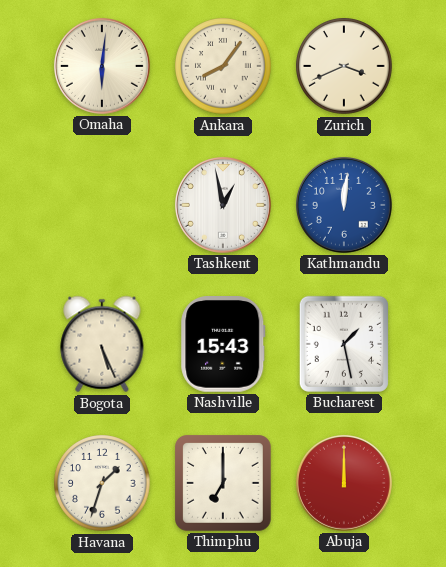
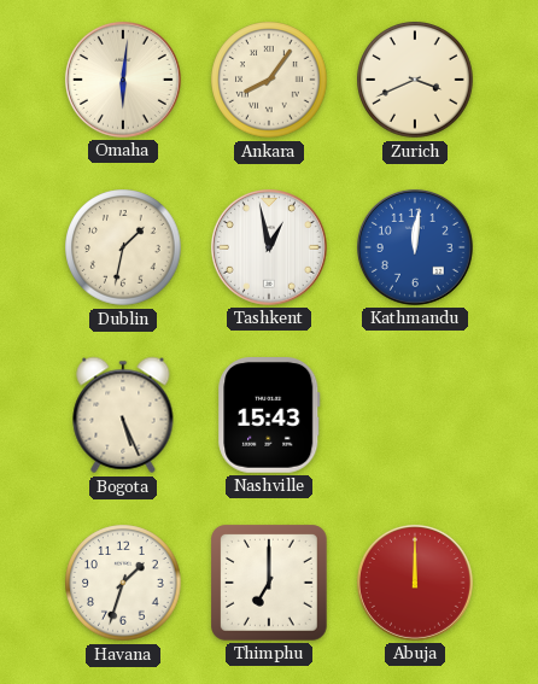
Dublin: none -> 1:32
Bucharest: 1:28 -> none
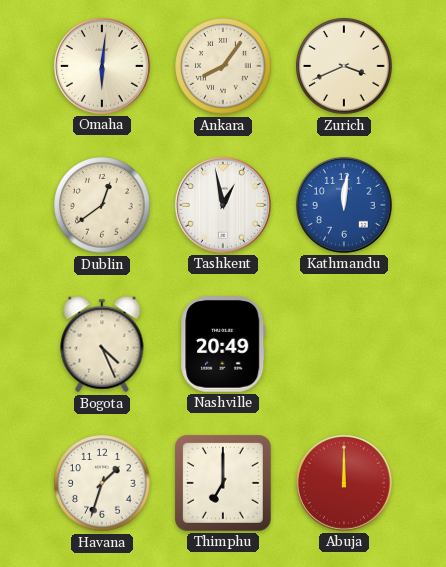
Dublin: 1:32 -> 12:39
Bogota: 5:26 -> 4:26
Nashville: 15:43 -> 20:49
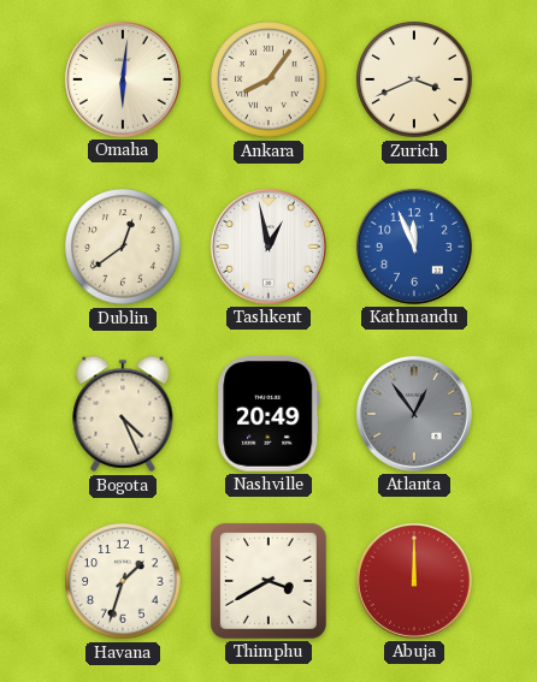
Kathmandu: 12:01 -> 11:56
Atlanta: none -> 12:54
Thimphu: 7:00 -> 3:40
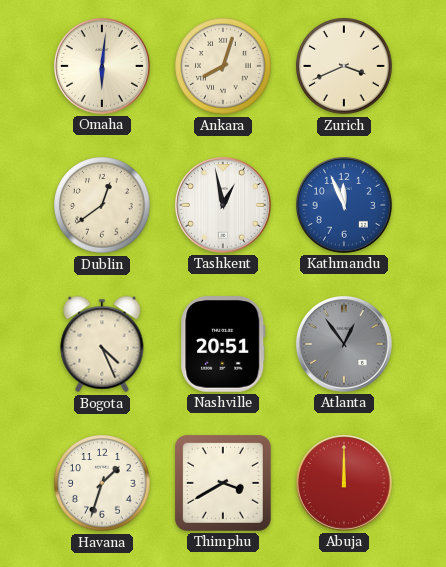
Ankara: 8:06 -> 8:03
Nashville: 20:49 -> 20:51
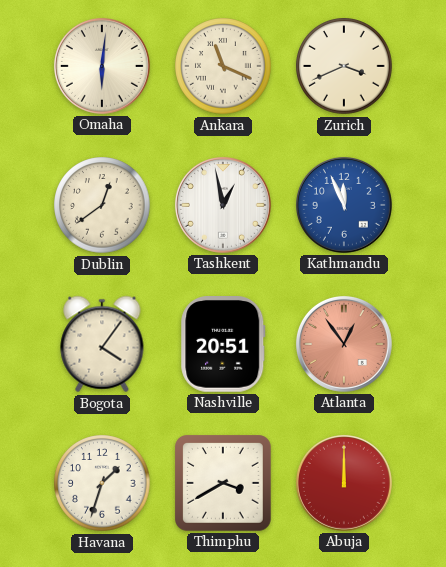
Ankara: 8:03 -> 11:19
Bogota: 4:26 -> 4:06
Atlanta dial: grey -> salmon
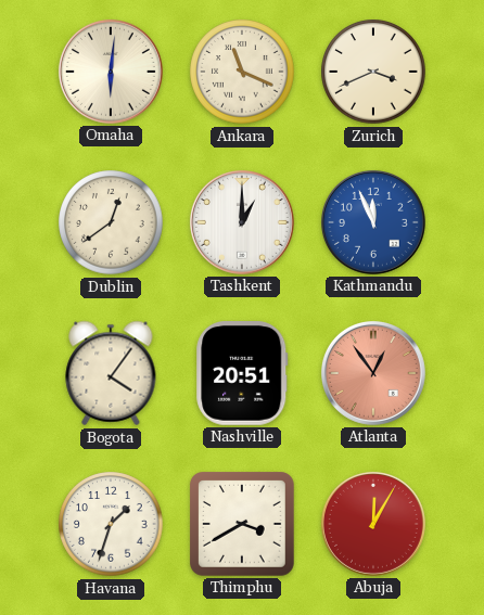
Tashkent: 12:58 -> 1:00
Abuja: 12:00 -> 12:05
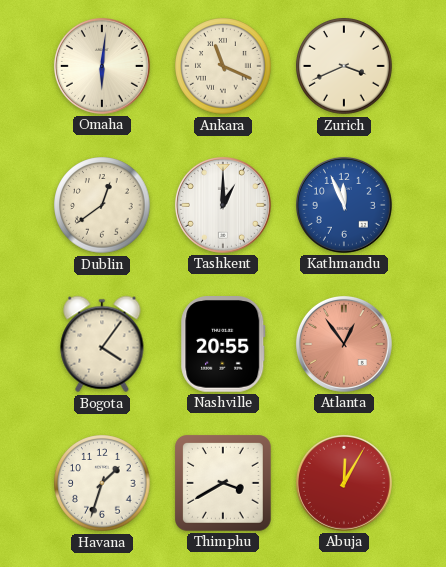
Nashville: 20:51 -> 20:55
